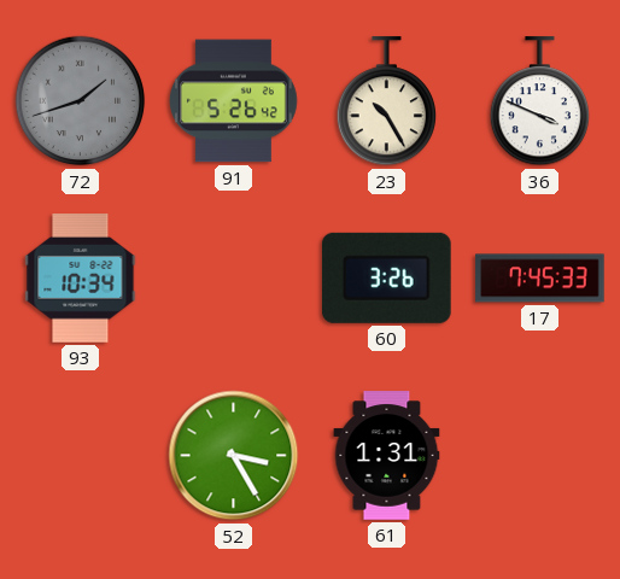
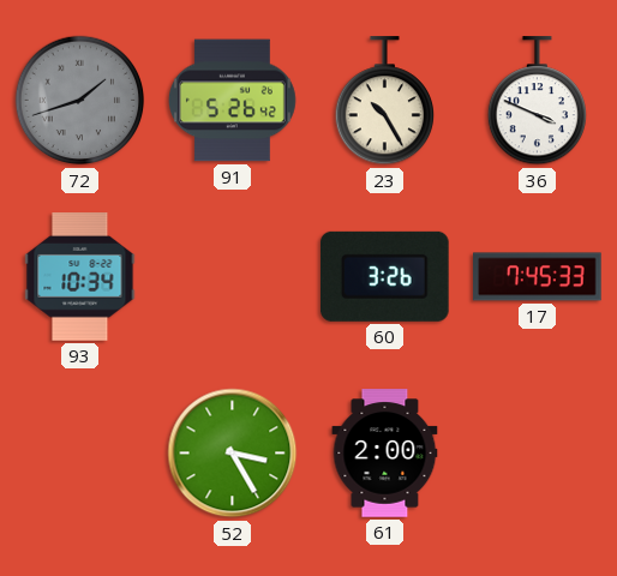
61: 1:31 -> 2:00
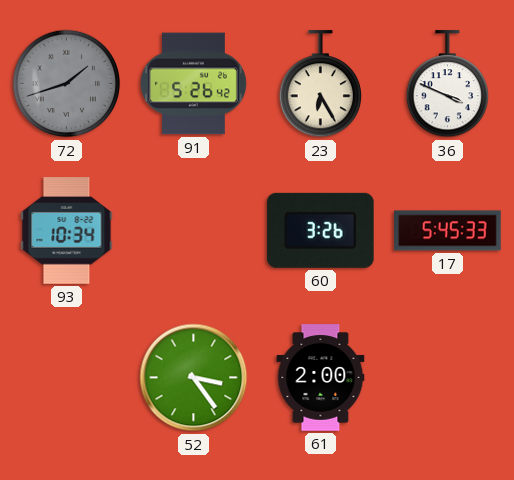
23: 10:25 -> 6:25
17: 7:45 -> 5:45
52: 3:25 -> 3:24
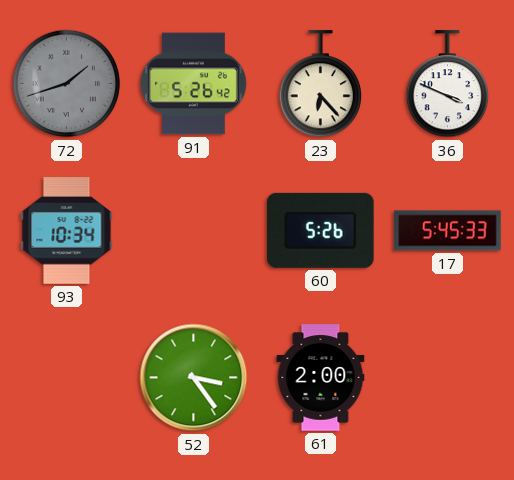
23: 6:25 -> 6:23
60: 3:26 -> 5:26
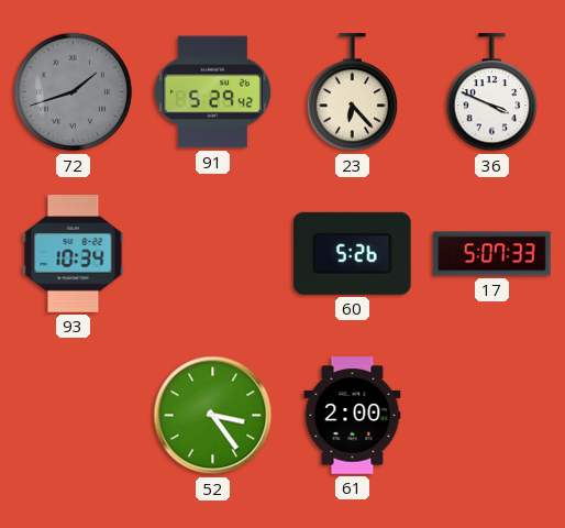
91: 5:26 -> 5:29
17: 5:45 -> 5:07
